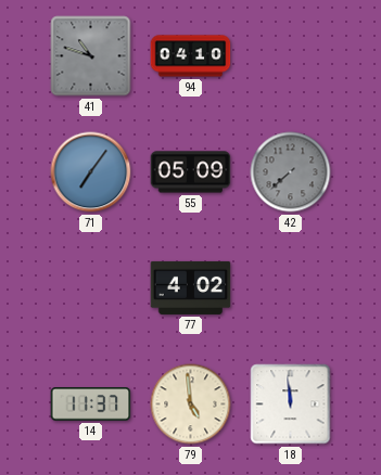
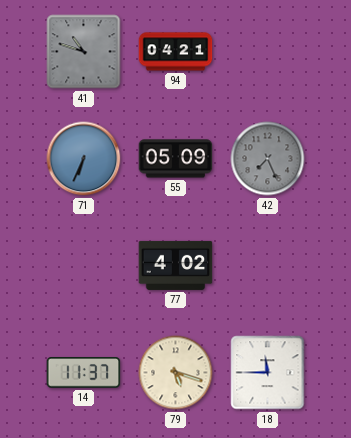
94: 04:10 -> 04:21
71: 7:06 -> 6:34
42: 7:38 -> 7:26
79: 4:59 -> 5:18
18: 11:59 -> 11:45
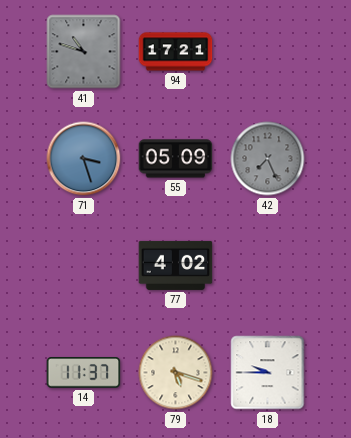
94: 04:21 -> 17:21
71: 6:34 -> 3:27
18: 11:45 -> 9:45
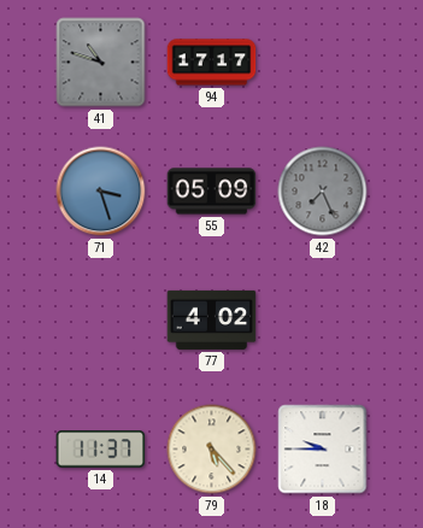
94: 17:21 -> 17:17
79: 5:18 -> 5:23
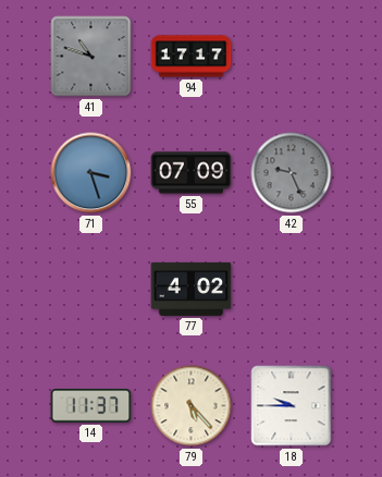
55: 05:09 -> 07:09
42: 7:26 -> 9:26
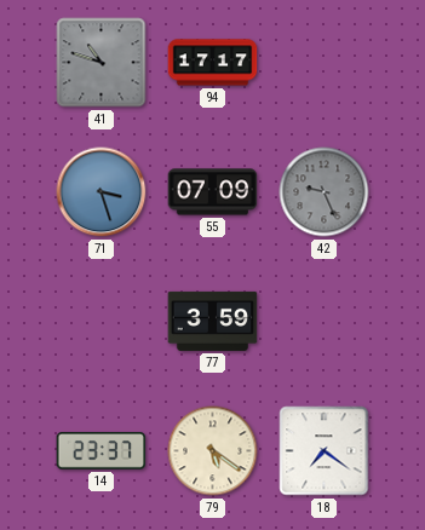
77: 4:02 -> 3:59
14: 11:37 -> 23:37
79: 5:23 -> 5:21
18: 9:45 -> 7:21
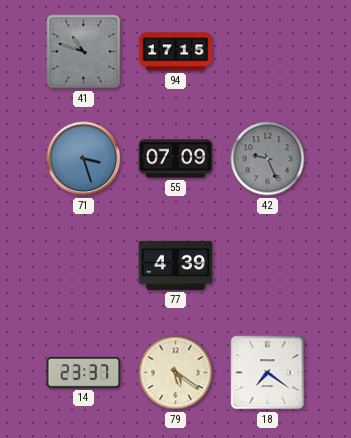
94: 17:17 -> 17:15
77: 3:59 -> 4:39
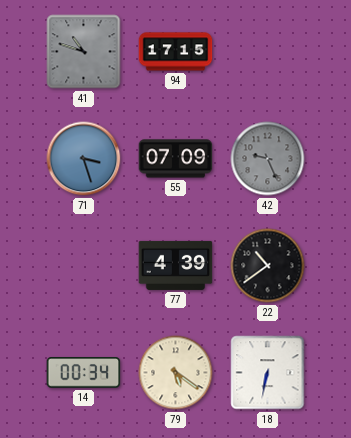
22: none -> 10:39
14: 23:37 -> 00:34
18: 7:21 -> 6:32
